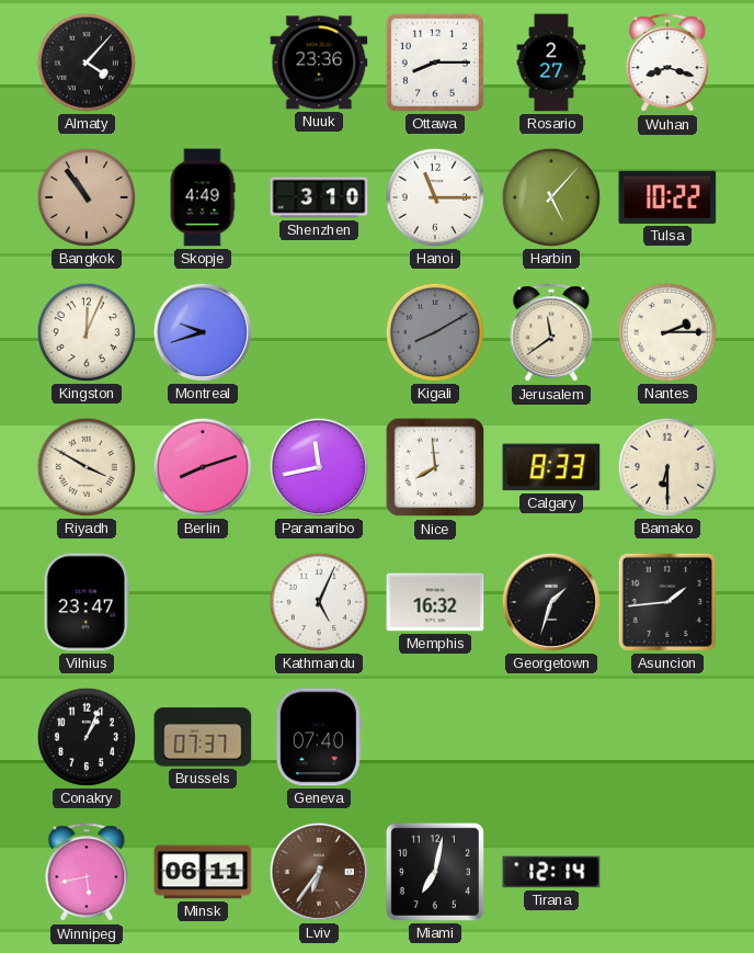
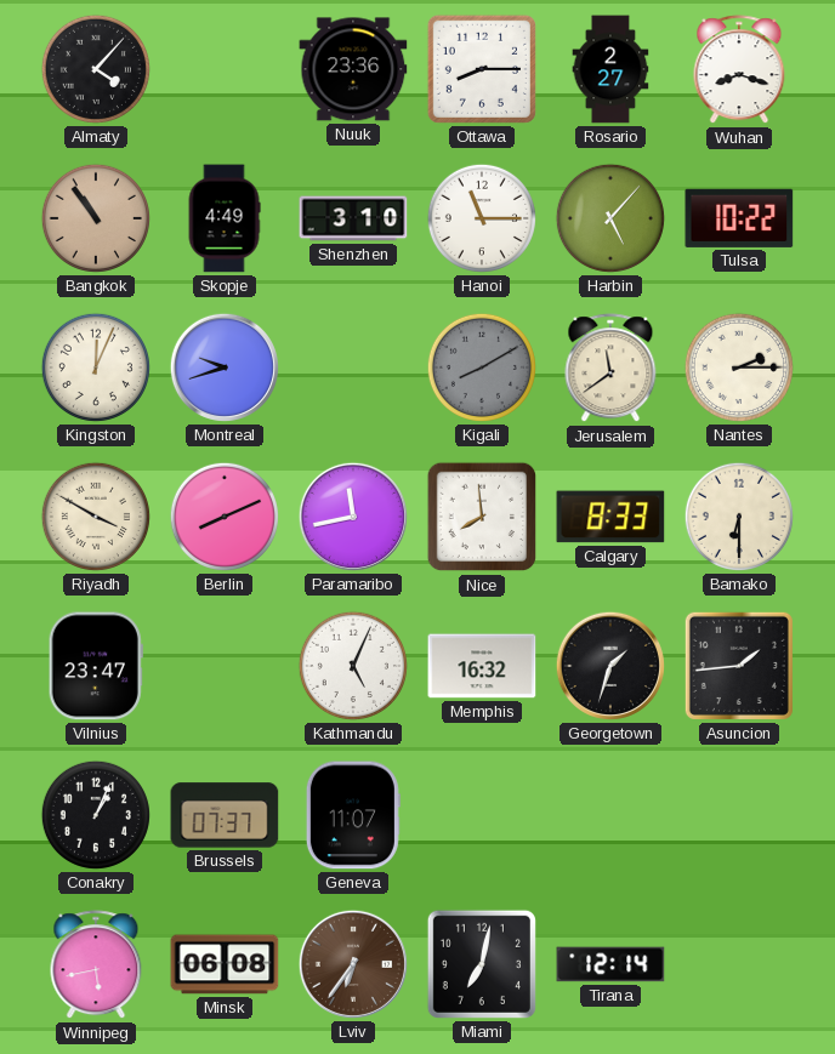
Berlin: 8:12 -> 8:11
Geneva: 07:40 -> 11:07
Minsk: 06:11 -> 06:08
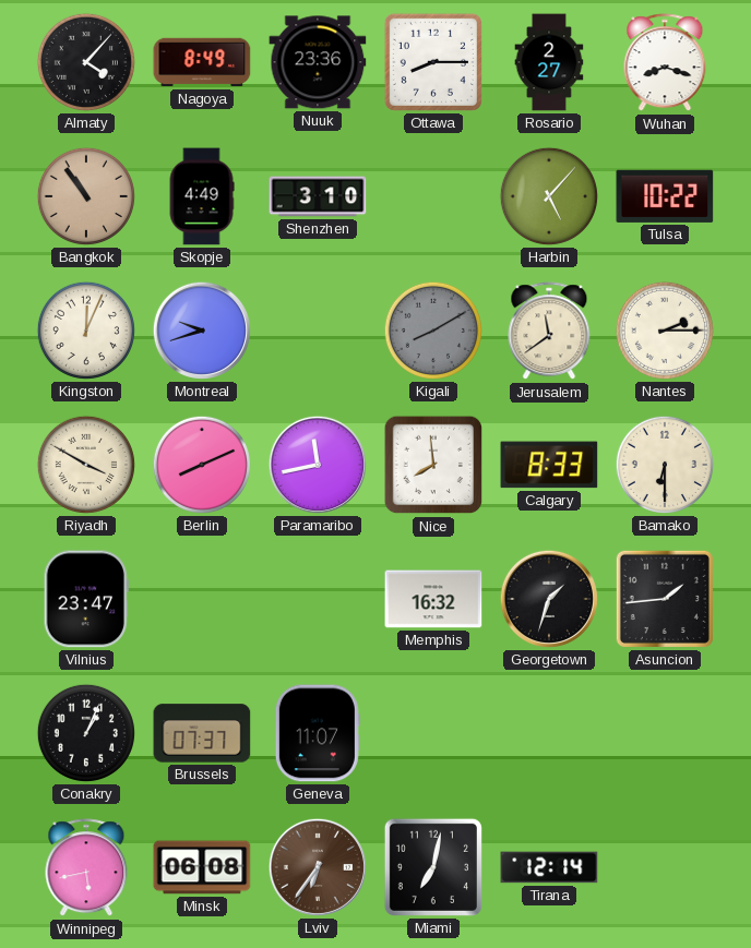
Nagoya: none -> 8:49
Hanoi: 11:15 -> none
Kathmandu: 5:04 -> none
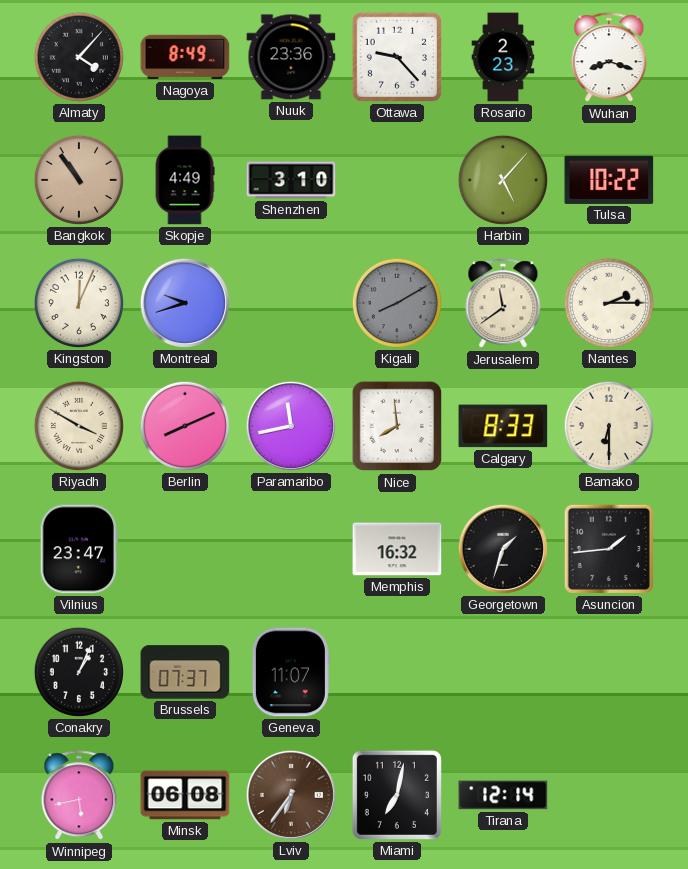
Ottawa: 8:15 -> 9:23
Rosario: 2:27 -> 2:23
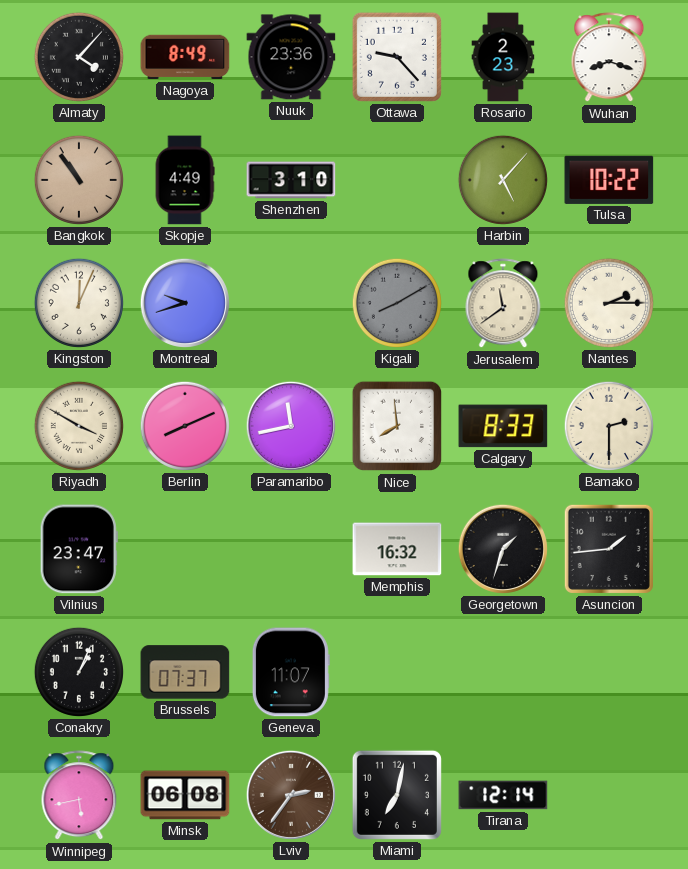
Bamako: 6:30 -> 2:30
Lviv: 6:36 -> 2:36
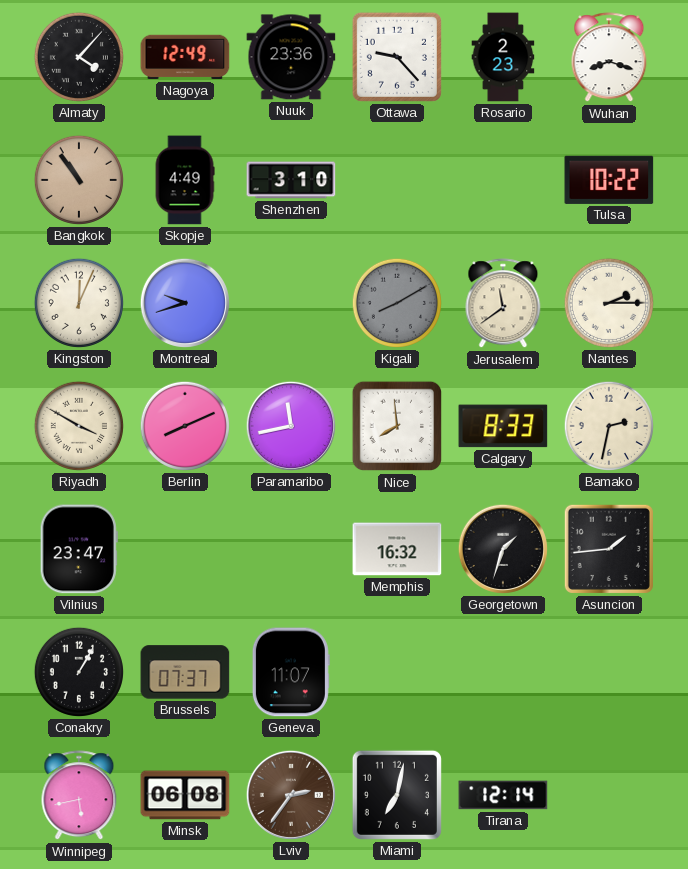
Nagoya: 8:49 -> 12:49
Harbin: 5:07 -> none
Bamako: 2:30 -> 2:32
Conakry: 1:04 -> 1:05
